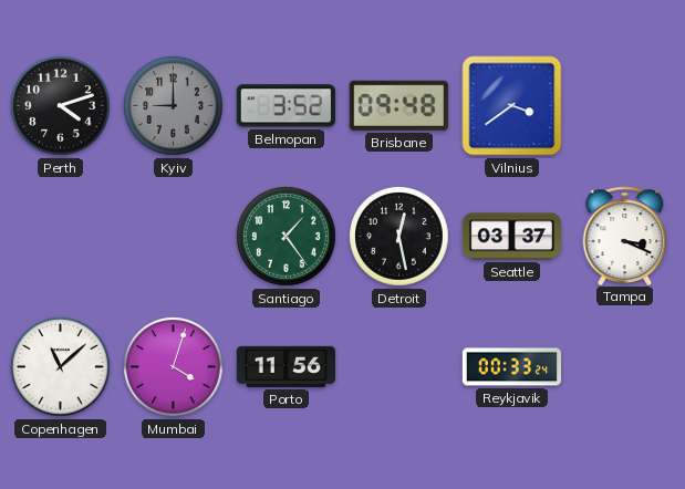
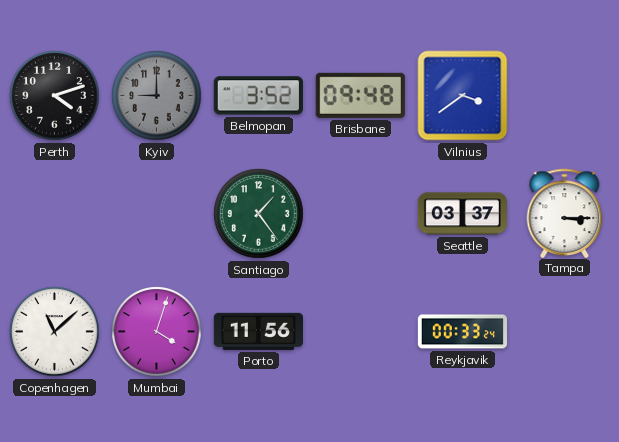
Detroit: 12:28 -> none
Tampa: 3:19 -> 3:15
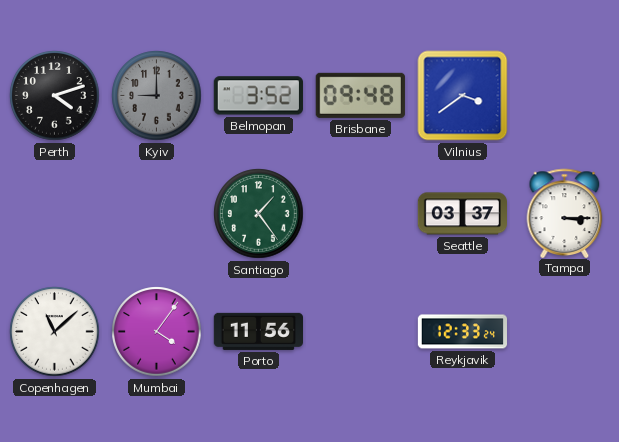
Mumbai: 4:03 -> 4:06
Reykjavik: 00:33 -> 12:33
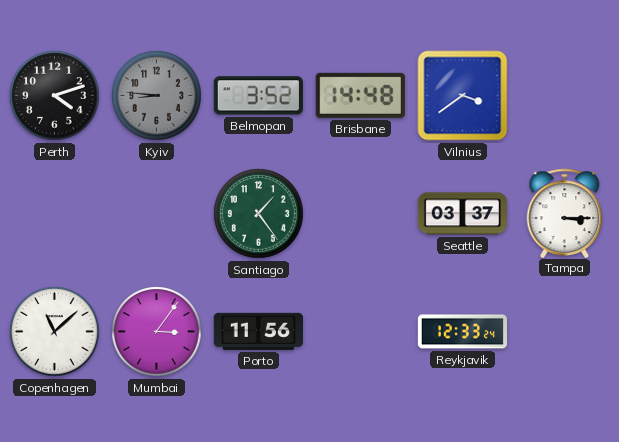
Kyiv: 9:00 -> 8:46
Brisbane: 09:48 -> 14:48
Mumbai: 4:06 -> 3:06
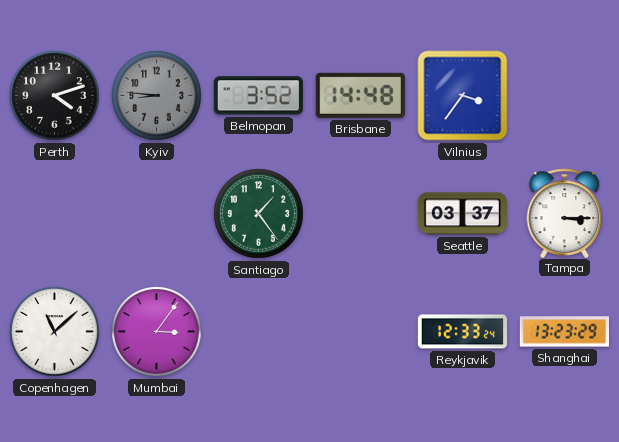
Vilnius: 3:39 -> 3:36
Porto: 11:56 -> none
Shanghai: none -> 13:23
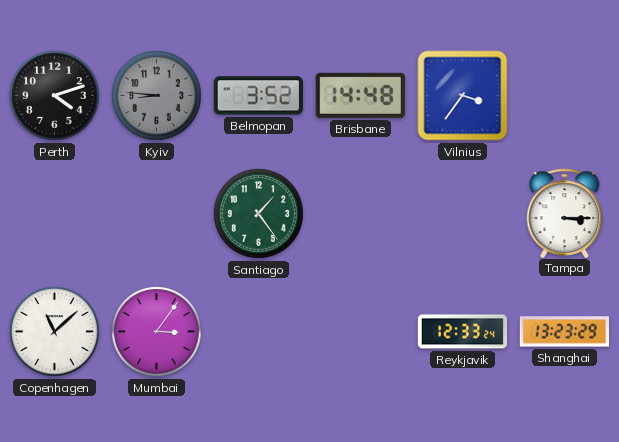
Seattle: 03:37 -> none
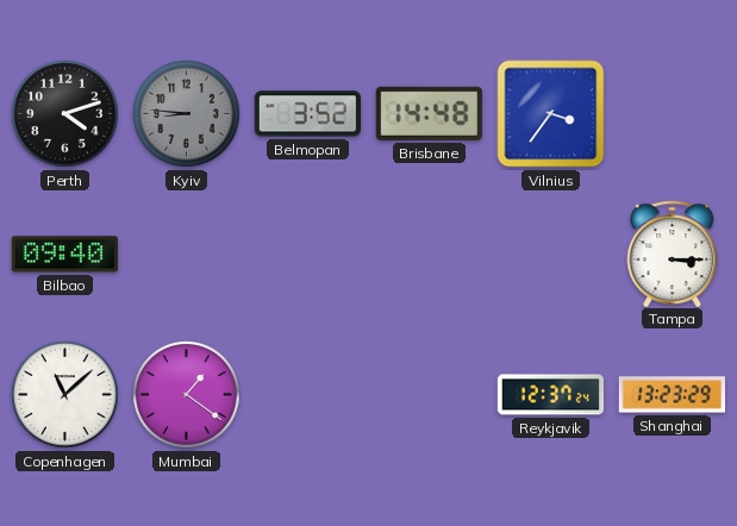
Bilbao: none -> 09:40
Santiago: 1:24 -> none
Mumbai: 3:06 -> 1:21
Reykjavik: 12:33 -> 12:37
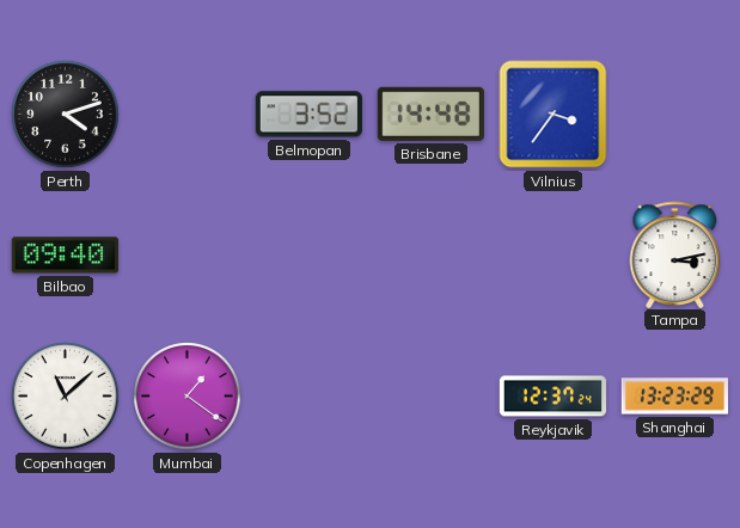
Kyiv: 8:46 -> none
Tampa: 3:15 -> 3:13
